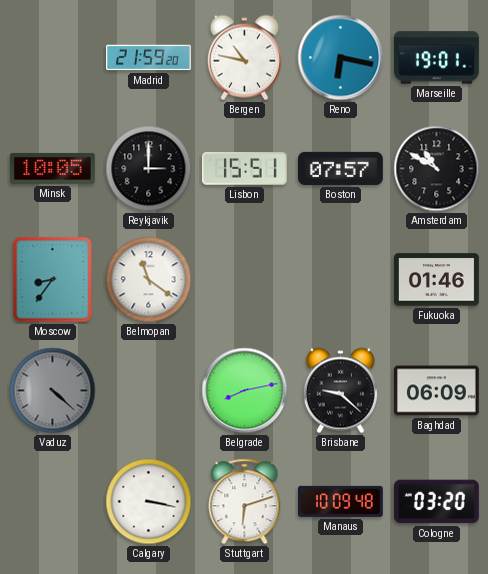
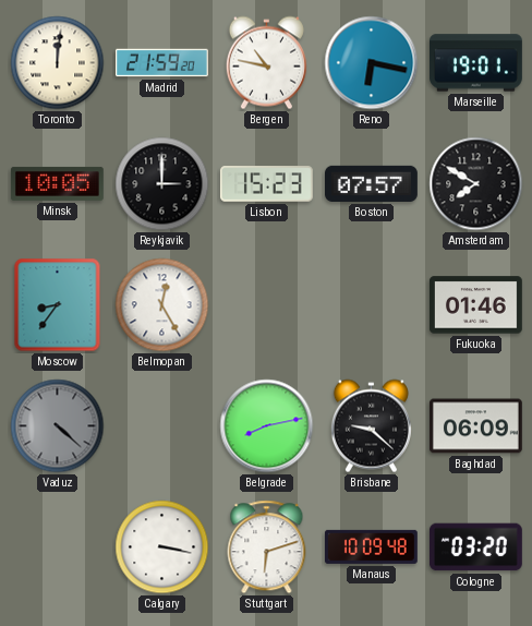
Toronto: none -> 12:01
Lisbon: 15:51 -> 15:23
Amsterdam: 10:50 -> 7:50
Belmopan: 11:21 -> 12:25
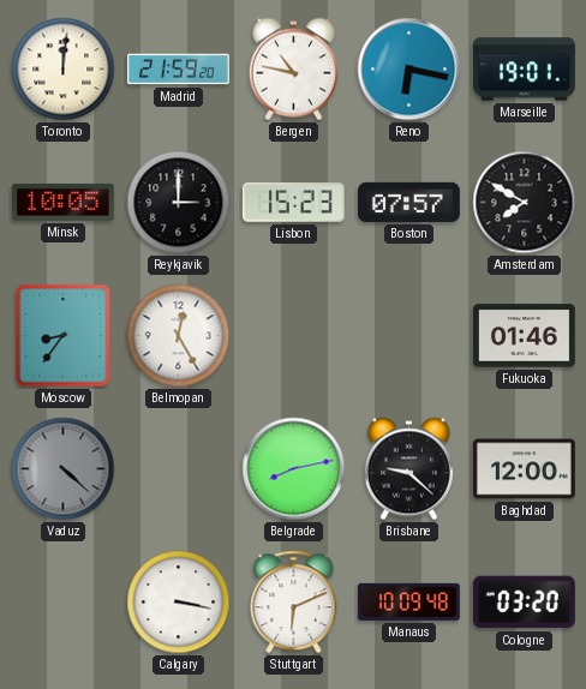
Baghdad: 06:09 -> 12:00
Stuttgart: 6:12 -> 6:11
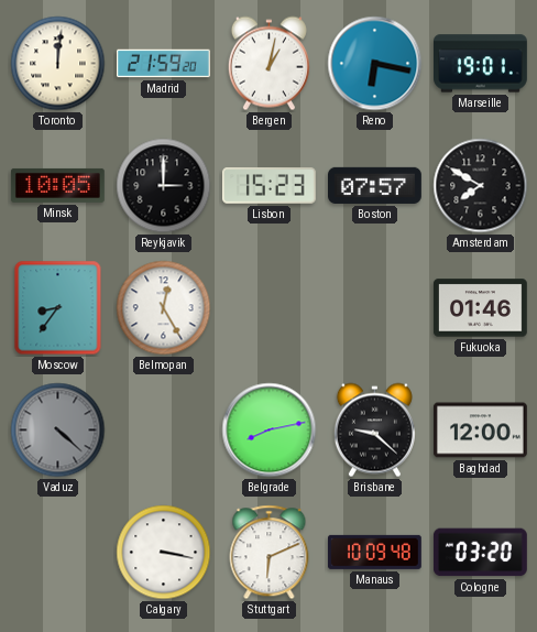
Bergen: 10:47 -> 1:02
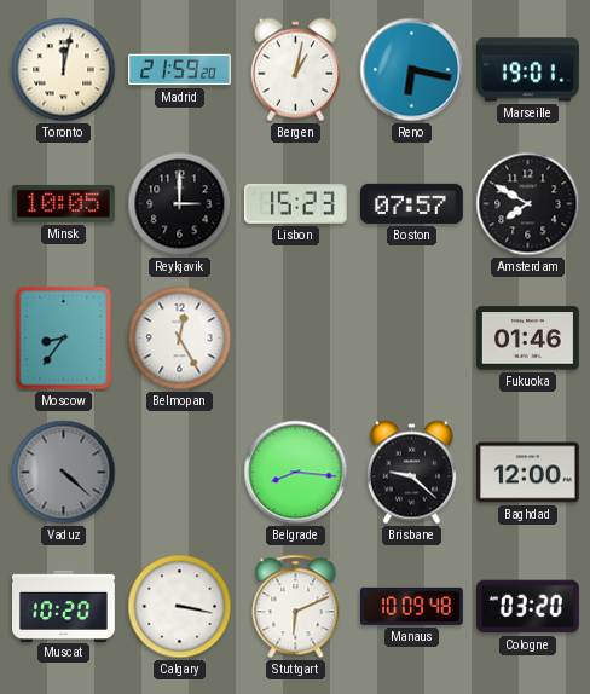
Toronto: 12:01 -> 12:02
Belgrade: 8:13 -> 8:16
Muscat: none -> 10:20
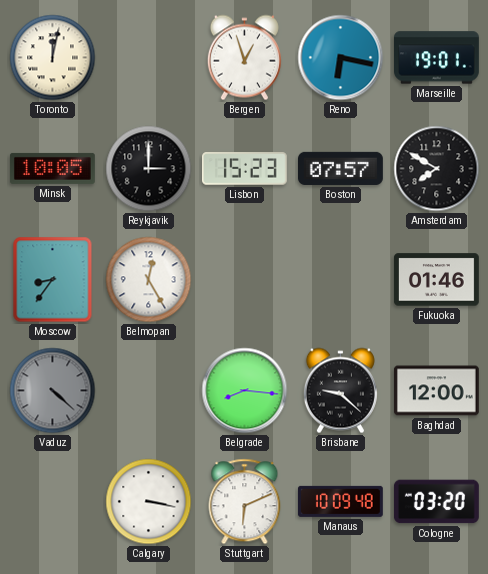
Madrid: 21:59 -> none
Bergen: 1:02 -> 12:57
Muscat: 10:20 -> none
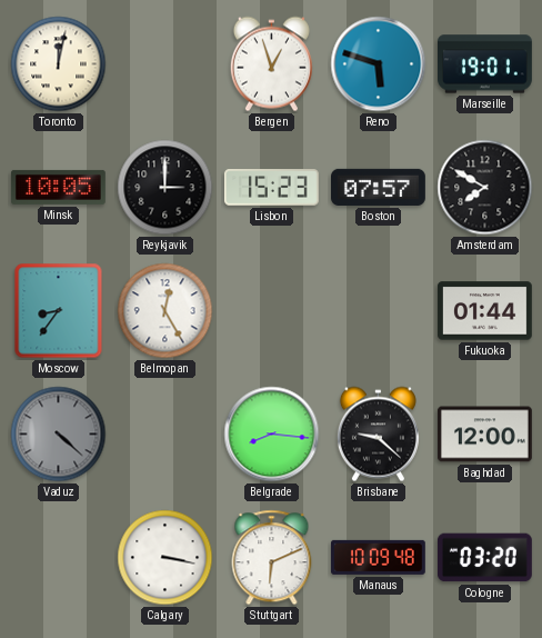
Reno: 6:17 -> 5:48
Fukuoka: 01:46 -> 01:44
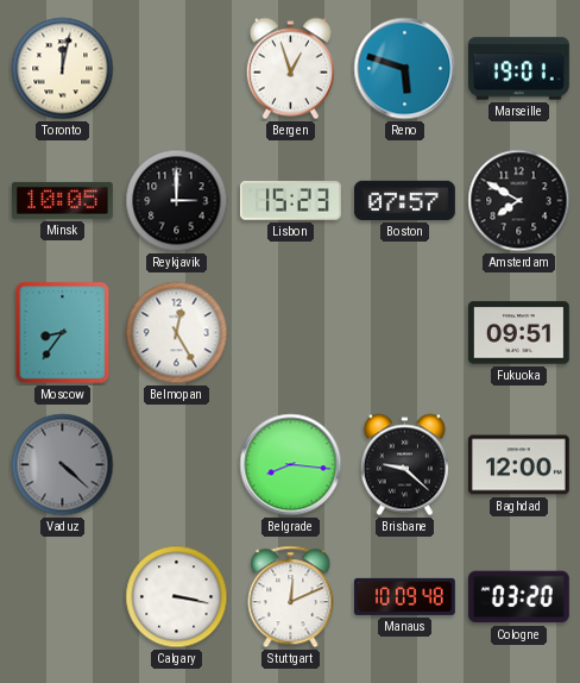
Fukuoka: 01:44 -> 09:51
Stuttgart: 6:11 -> 12:11
